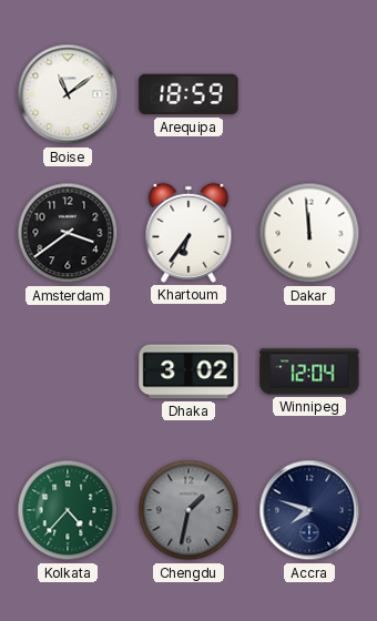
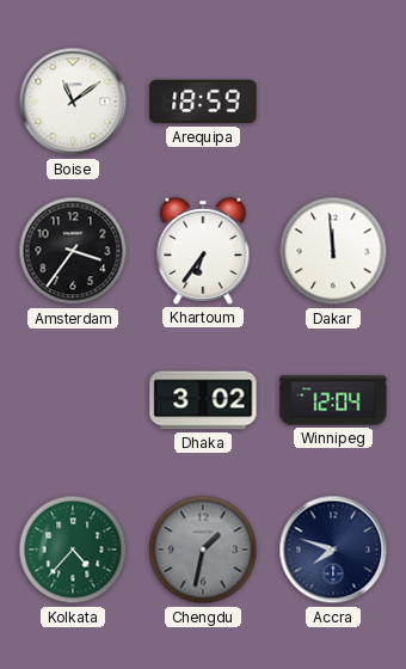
Amsterdam: 3:39 -> 3:36
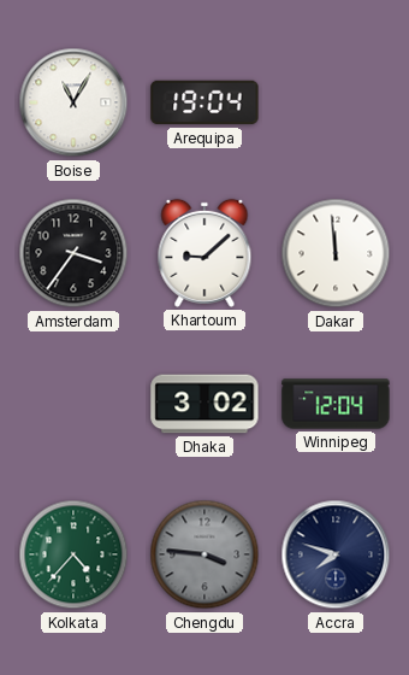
Boise: 11:09 -> 11:05
Arequipa: 18:59 -> 19:04
Khartoum: 6:36 -> 9:08
Chengdu: 1:32 -> 3:46
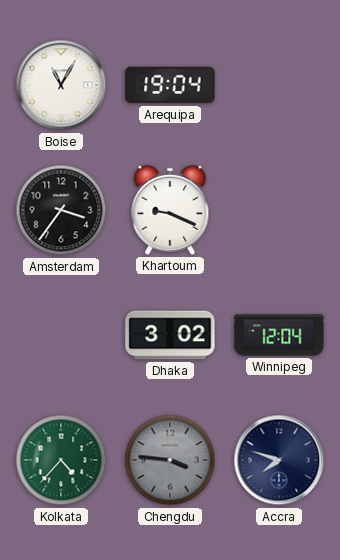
Khartoum: 9:08 -> 9:19
Dakar: 11:59 -> none
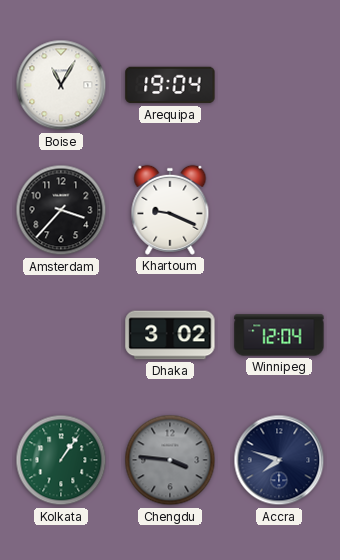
Amsterdam: 3:36 -> 3:37
Kolkata: 4:37 -> 1:06
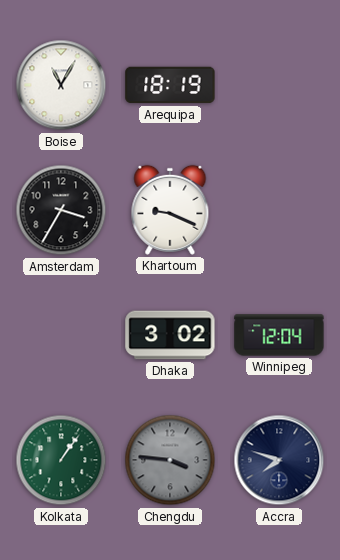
Arequipa: 19:04 -> 18:19
Amsterdam: 3:37 -> 3:35
